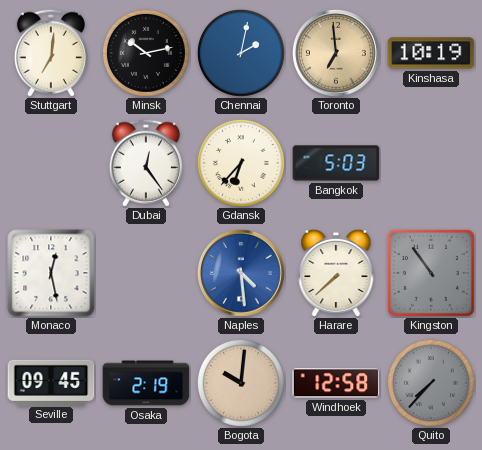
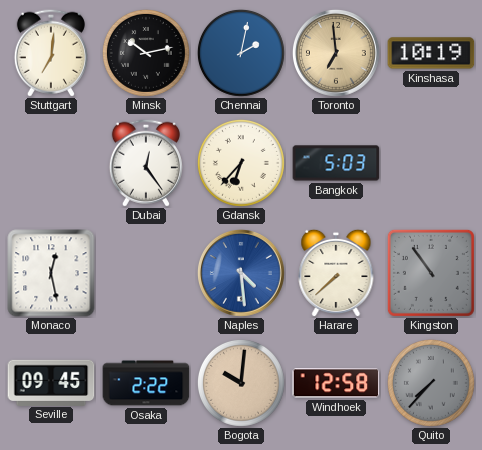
Osaka: 2:19 -> 2:22
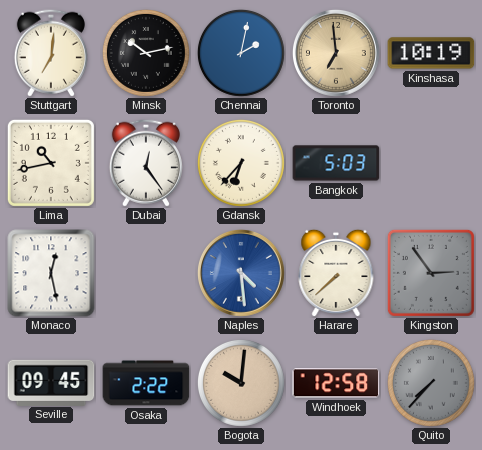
Lima: none -> 10:43
Kingston: 10:54 -> 2:54
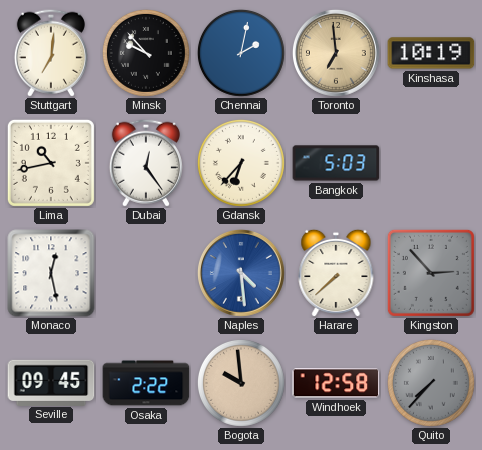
Minsk: 10:13 -> 9:53
Kingston: 2:54 -> 2:53
Bogota: 10:01 -> 9:59
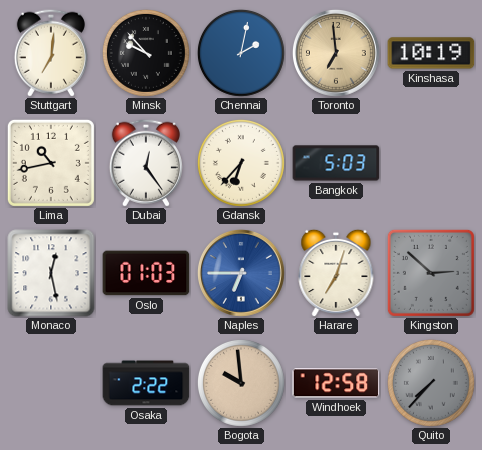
Oslo: none -> 01:03
Naples: 4:29 -> 6:45
Harare: 7:38 -> 7:03
Kingston: 2:53 -> 2:52
Seville: 09:45 -> none
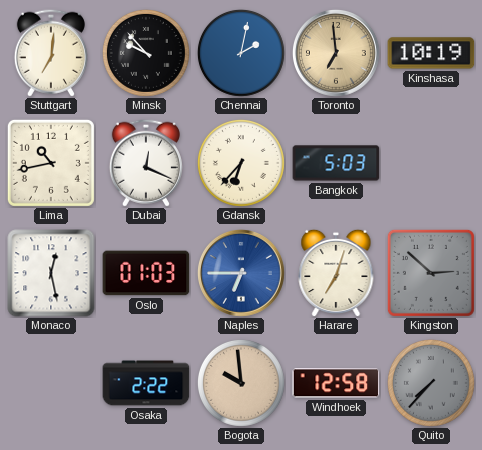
Dubai: 12:24 -> 12:19
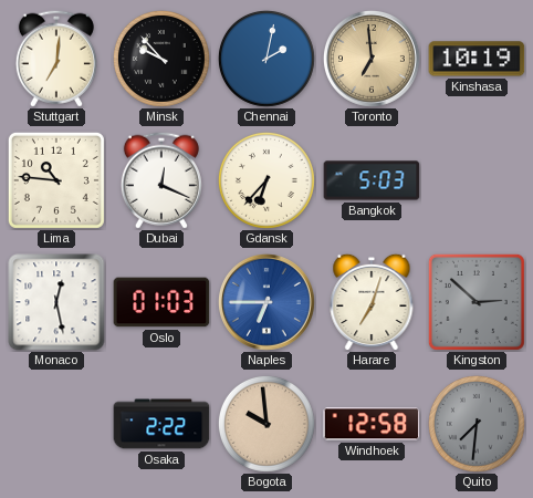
Lima: 10:43 -> 10:46
Quito: 7:37 -> 7:31
